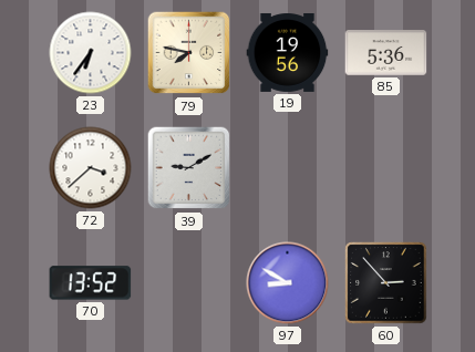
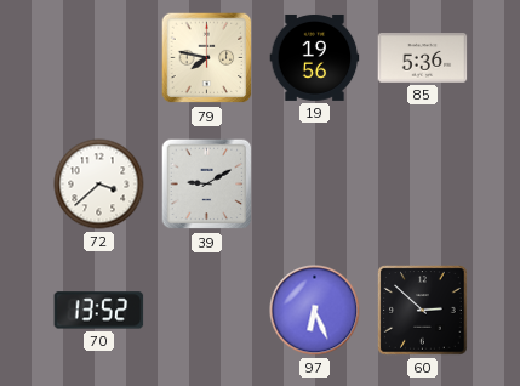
23: 6:36 -> none
97: 8:50 -> 6:26
60: 2:53 -> 2:52
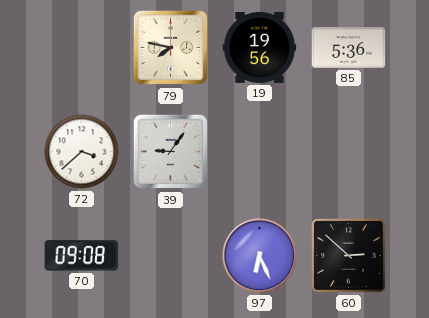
39: 9:10 -> 9:06
70: 13:52 -> 09:08
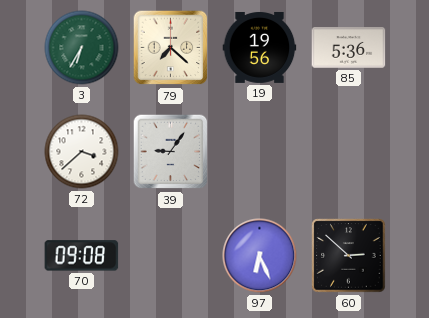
3: none -> 6:35
79: 7:47 -> 7:22
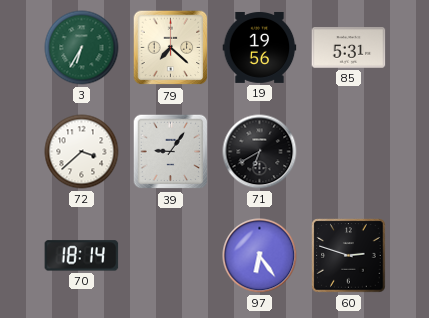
85: 5:36 -> 5:31
71: none -> 6:40
70: 09:08 -> 18:14
97: 6:26 -> 6:24
60: 2:52 -> 2:48
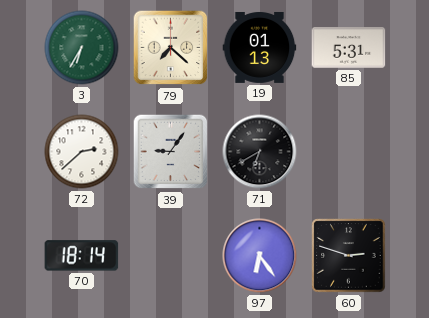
19: 19:56 -> 01:13
72: 3:38 -> 2:38
